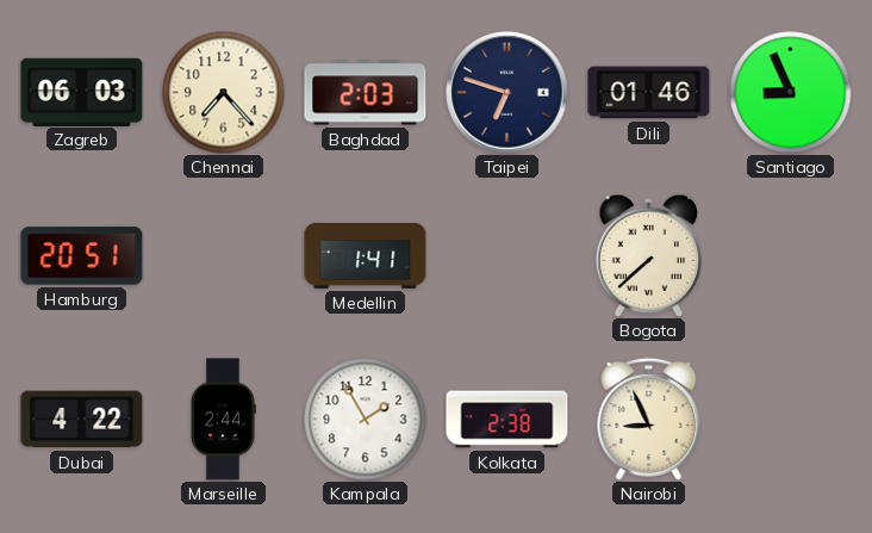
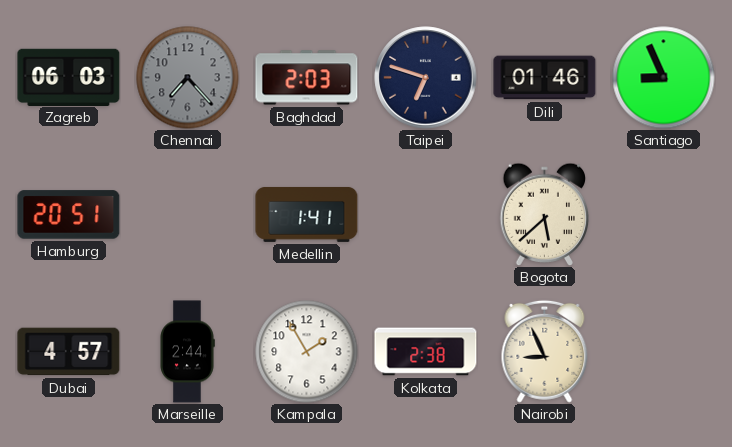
Chennai dial: cream -> grey
Bogota: 7:38 -> 5:38
Dubai: 4:22 -> 4:57
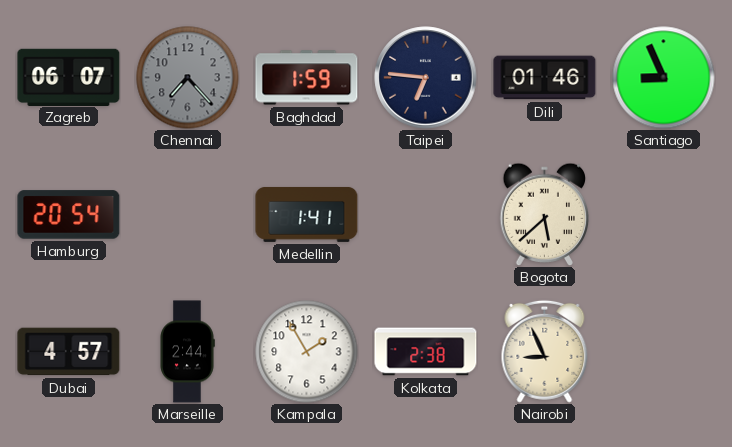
Zagreb: 06:03 -> 06:07
Baghdad: 2:03 -> 1:59
Taipei: 6:48 -> 6:46
Hamburg: 20:51 -> 20:54
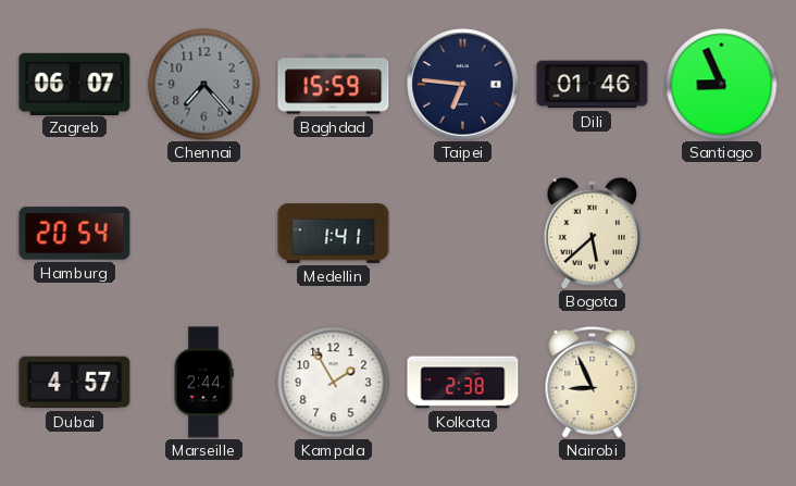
Baghdad: 1:59 -> 15:59
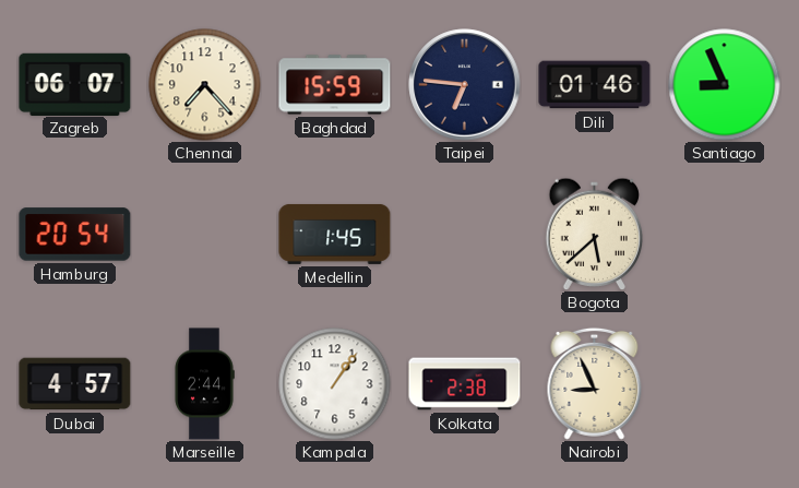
Chennai dial: grey -> cream
Medellin: 1:41 -> 1:45
Kampala: 1:55 -> 1:06
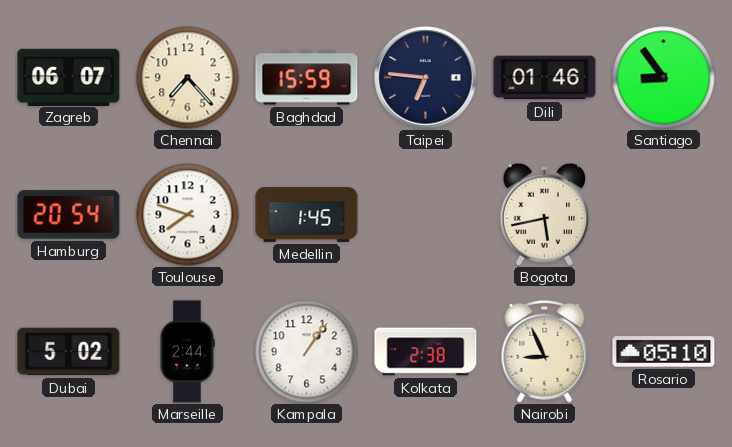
Santiago: 8:56 -> 8:54
Toulouse: none -> 7:48
Bogota: 5:38 -> 5:43
Dubai: 4:57 -> 5:02
Rosario: none -> 05:10
